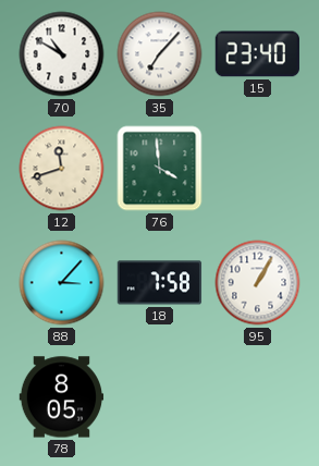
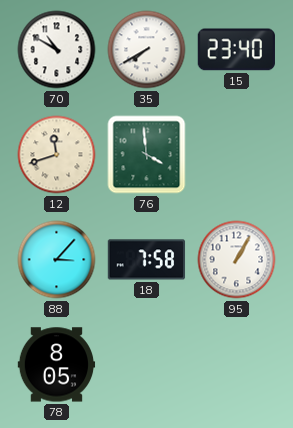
35: 7:07 -> 7:40
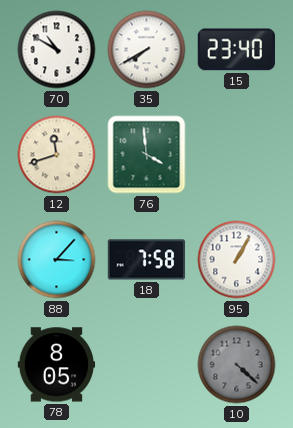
10: none -> 4:22
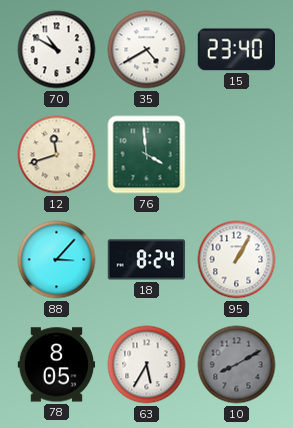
35: 7:40 -> 4:40
18: 7:58 -> 8:24
63: none -> 5:35
10: 4:22 -> 8:10
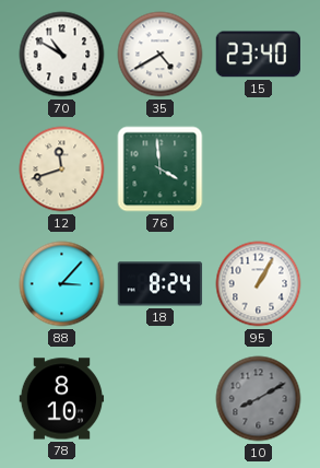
78: 8:05 -> 8:10
63: 5:35 -> none
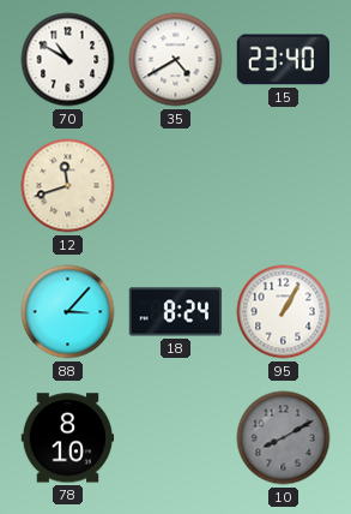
76: 3:59 -> none
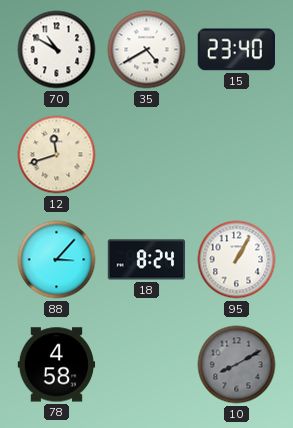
78: 8:10 -> 4:58
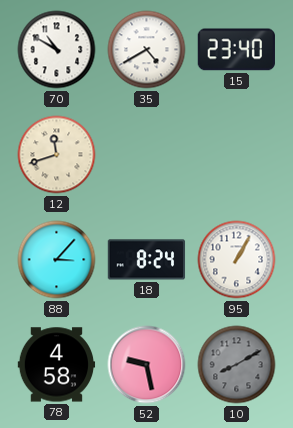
52: none -> 9:28
